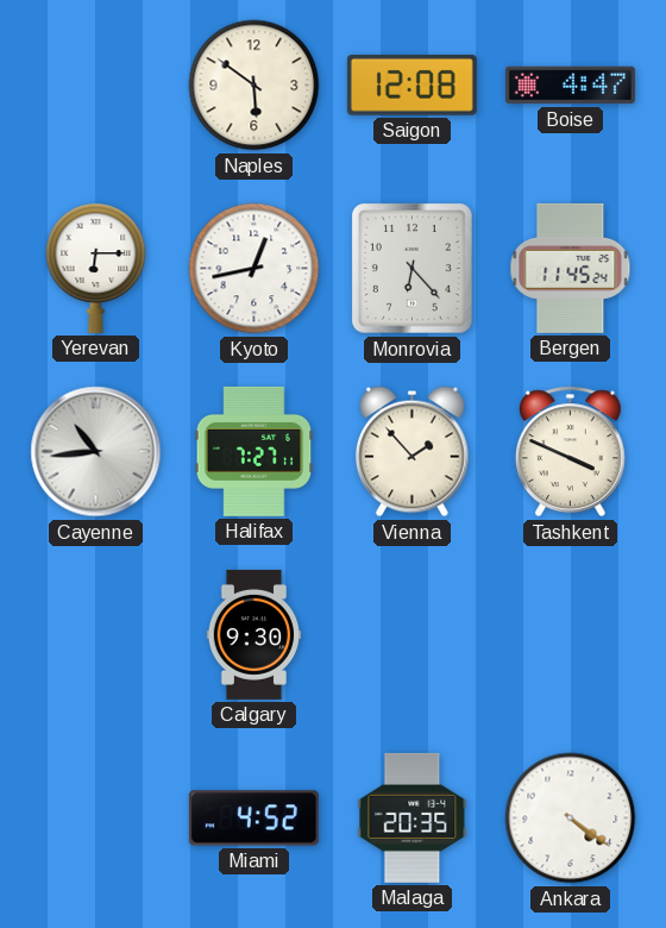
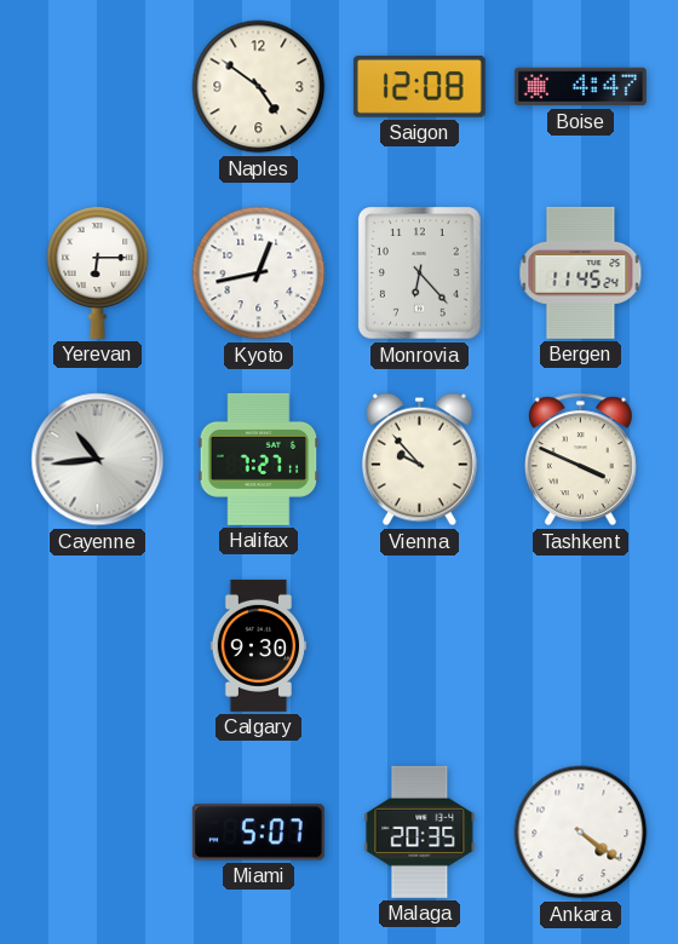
Naples: 5:51 -> 4:51
Vienna: 1:53 -> 9:53
Miami: 4:52 -> 5:07
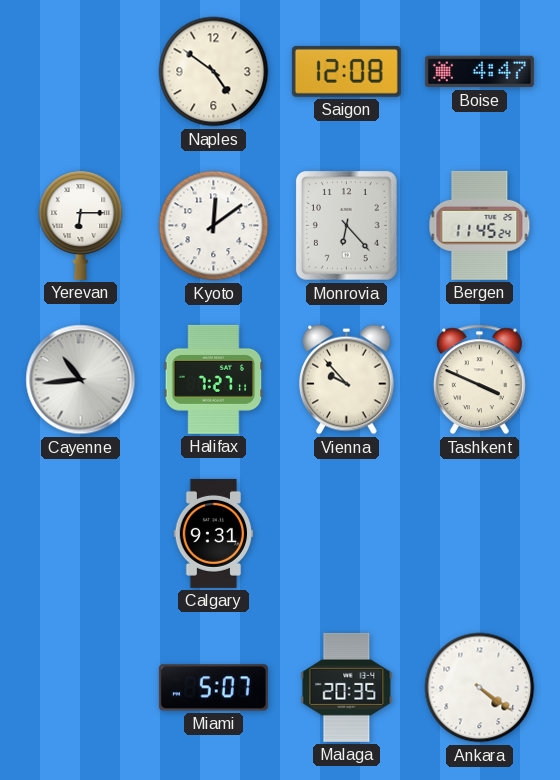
Kyoto: 12:43 -> 12:09
Calgary: 9:30 -> 9:31
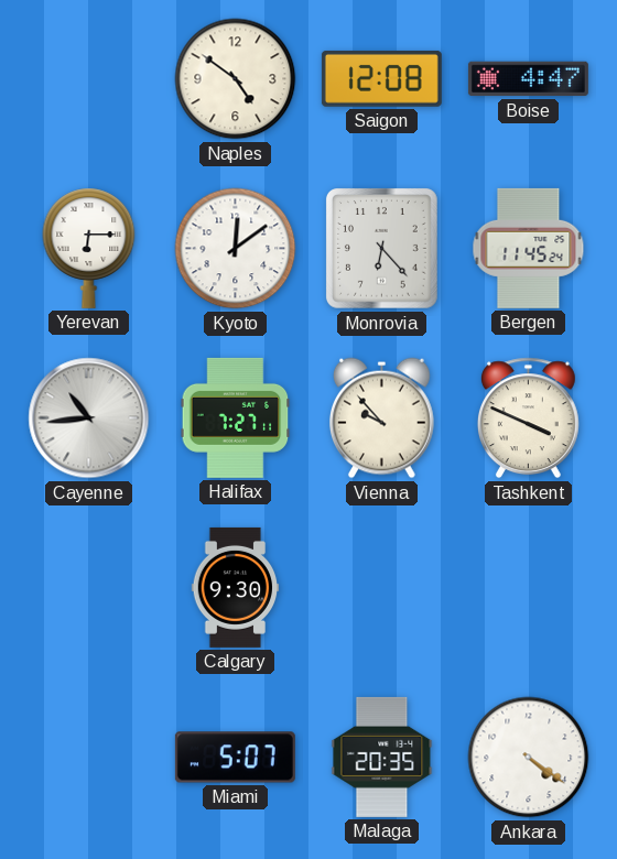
Calgary: 9:31 -> 9:30
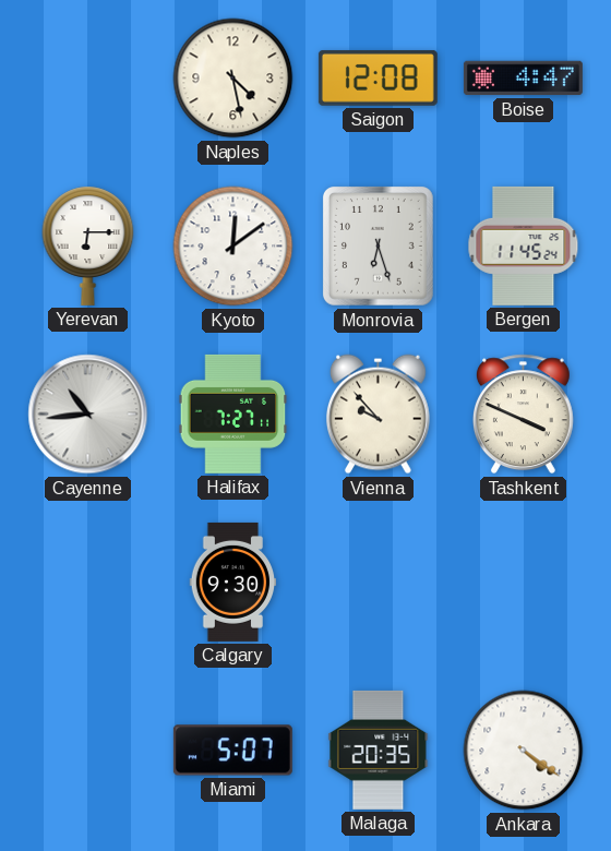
Naples: 4:51 -> 4:28
Monrovia: 6:23 -> 6:27
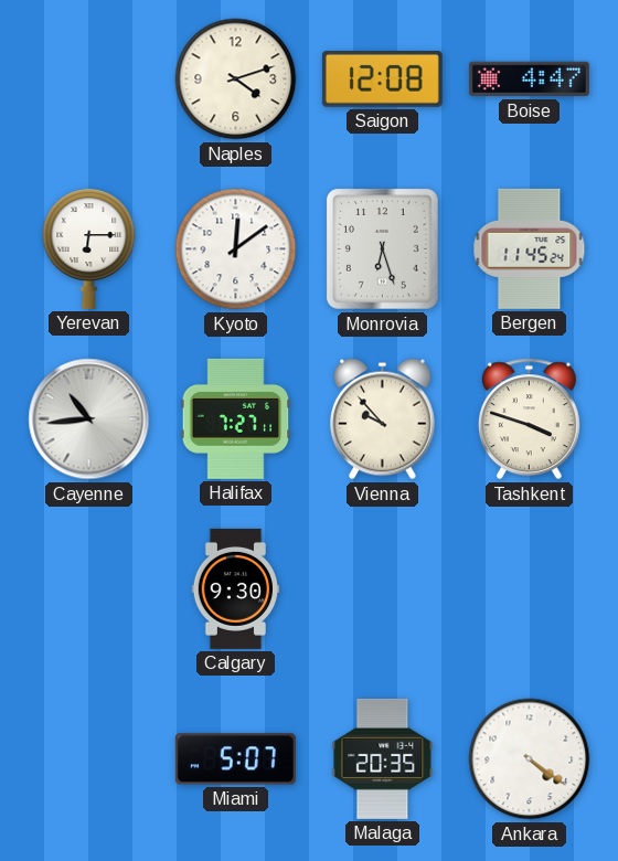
Naples: 4:28 -> 4:12
Tashkent: 3:49 -> 3:48
